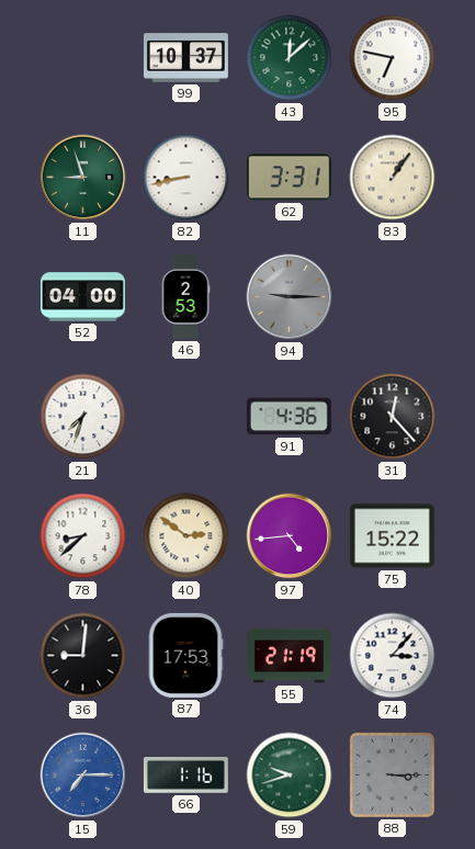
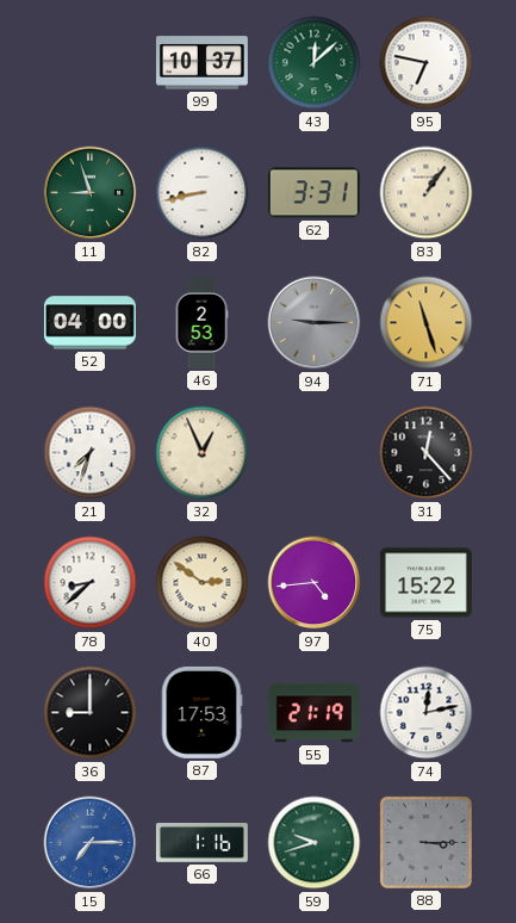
71: none -> 11:27
32: none -> 12:56
91: 4:36 -> none
36: 9:01 -> 9:00
74: 3:07 -> 12:13
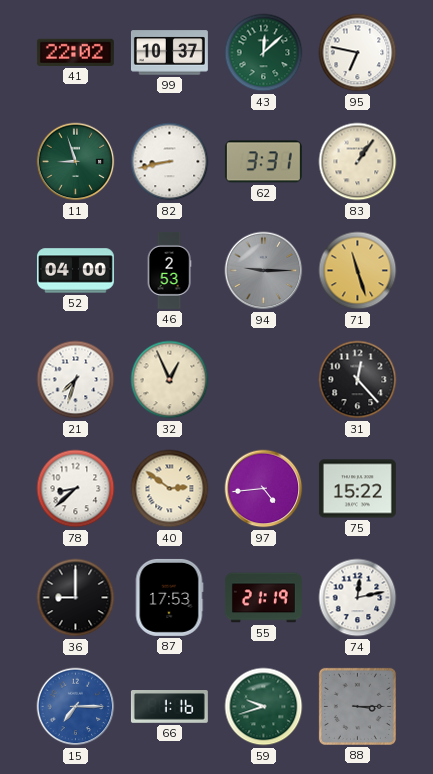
41: none -> 22:02
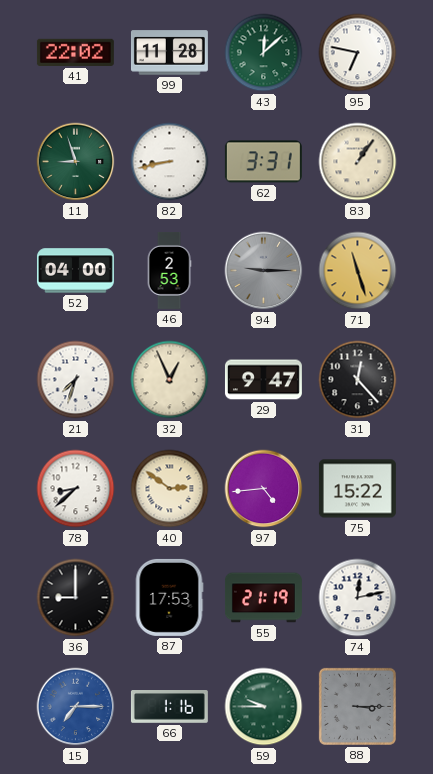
99: 10:37 -> 11:28
29: none -> 9:47
59: 9:42 -> 9:45
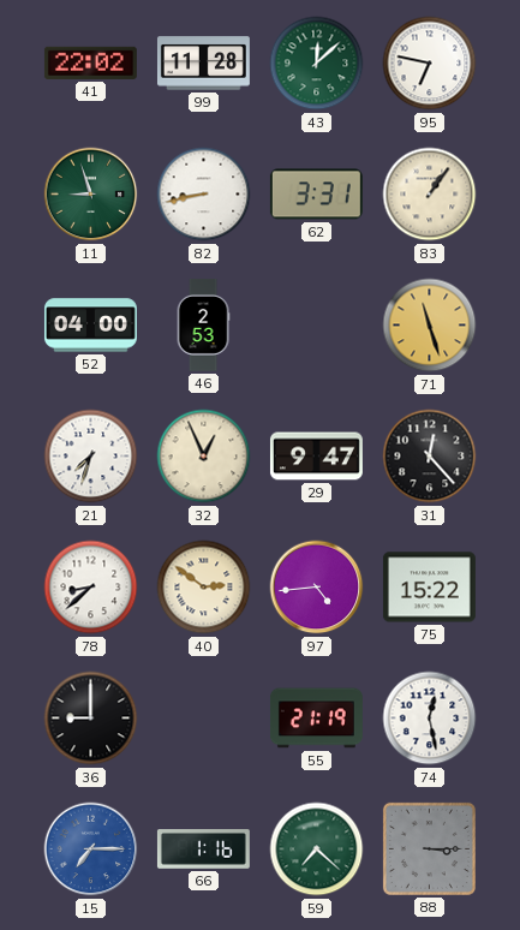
94: 9:15 -> none
87: 17:53 -> none
74: 12:13 -> 12:28
59: 9:45 -> 7:22
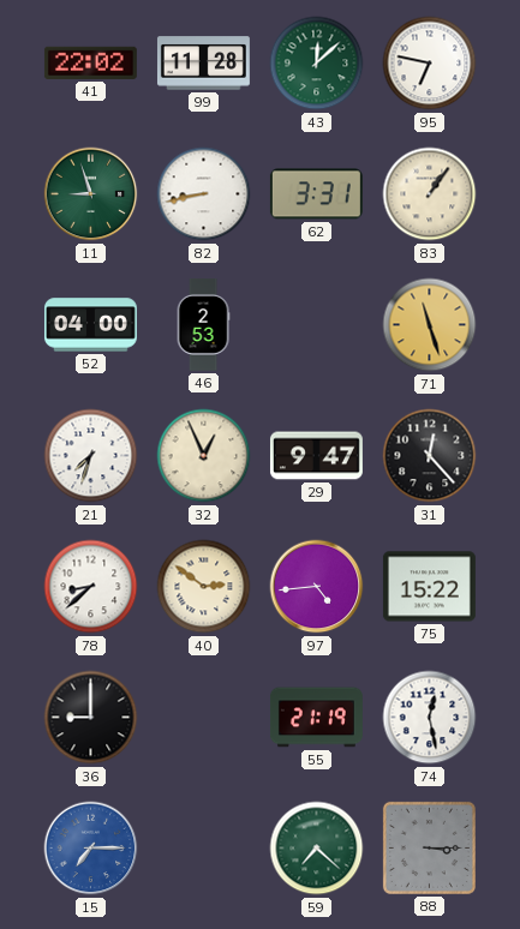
66: 1:16 -> none
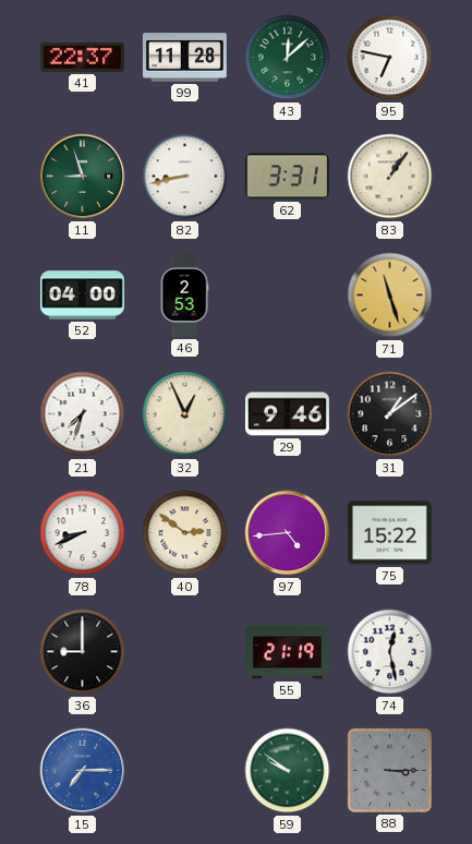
41: 22:02 -> 22:37
29: 9:47 -> 9:46
31: 12:23 -> 1:09
78: 8:38 -> 8:41
59: 7:22 -> 9:51
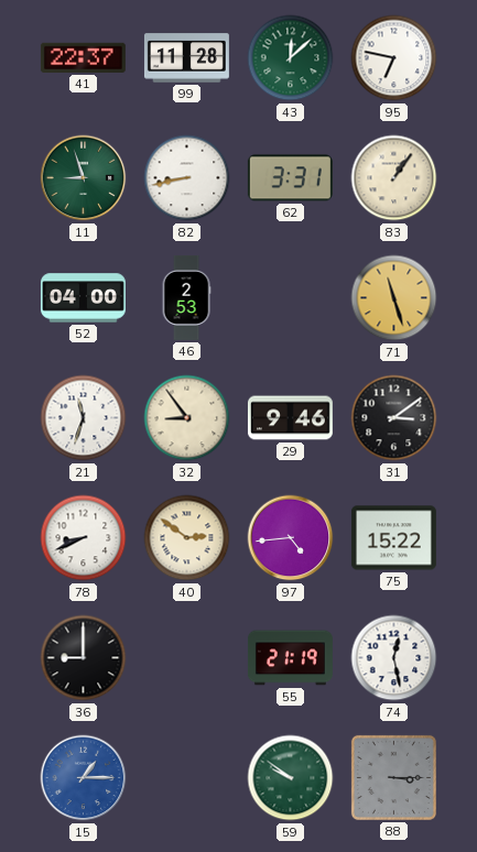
21: 7:33 -> 11:33
32: 12:56 -> 8:54
31: 1:09 -> 3:09
15: 7:15 -> 1:15
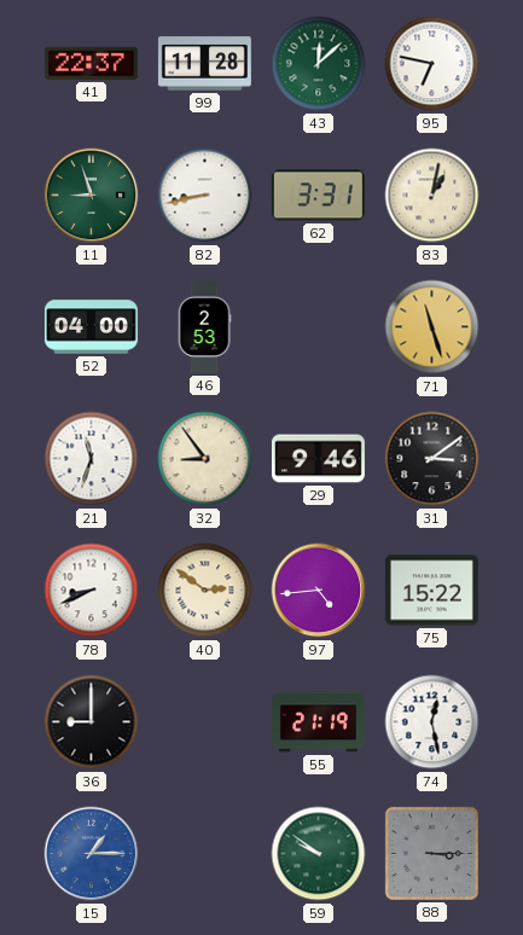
83: 1:06 -> 1:02
